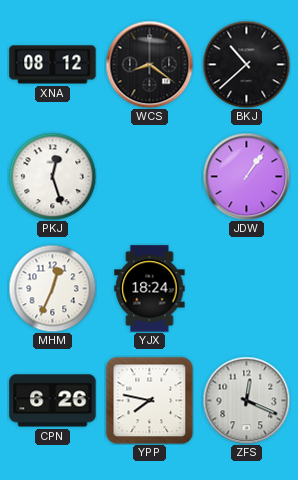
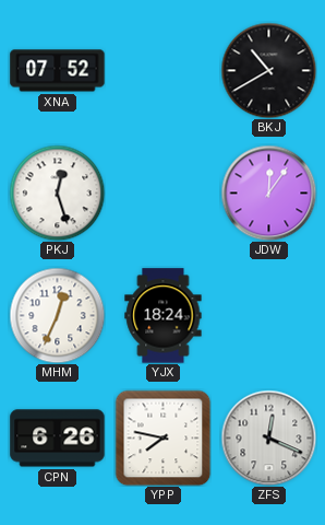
XNA: 08:12 -> 07:52
WCS: 8:21 -> none
BKJ: 10:38 -> 10:40
JDW: 1:06 -> 12:06
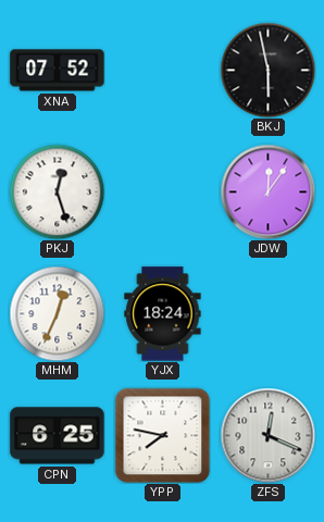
BKJ: 10:40 -> 5:58
CPN: 6:26 -> 6:25
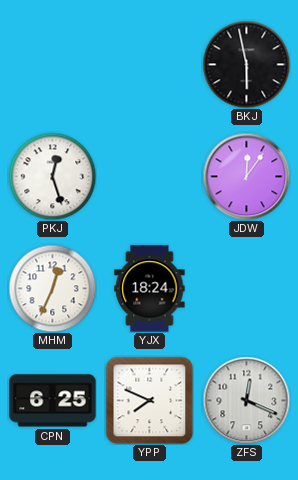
XNA: 07:52 -> none
YPP: 7:47 -> 7:49
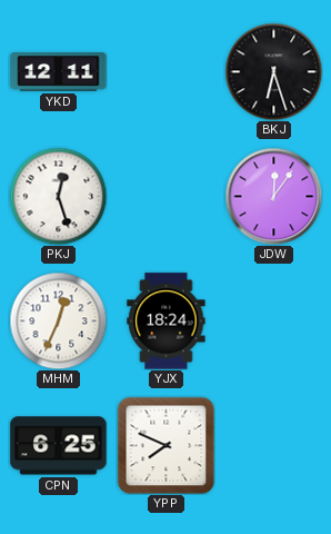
YKD: none -> 12:11
BKJ: 5:58 -> 6:27
ZFS: 12:19 -> none
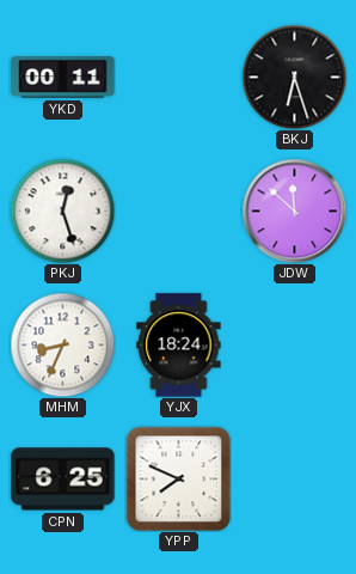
YKD: 12:11 -> 00:11
JDW: 12:06 -> 11:52
MHM: 12:34 -> 8:34
